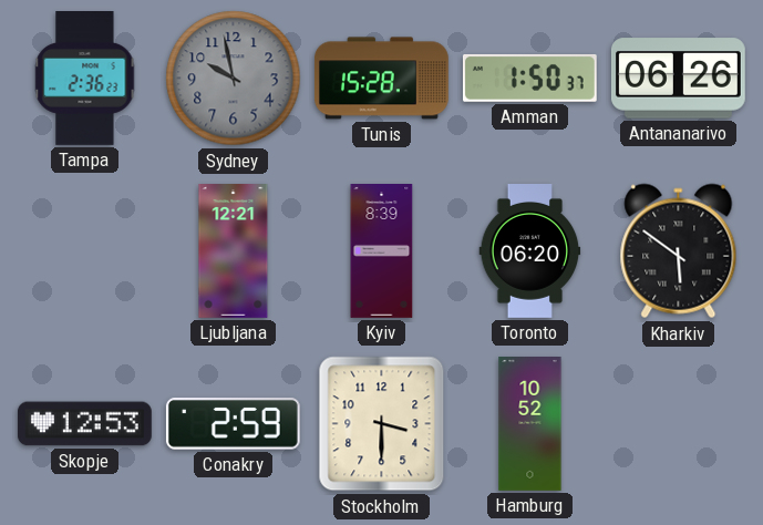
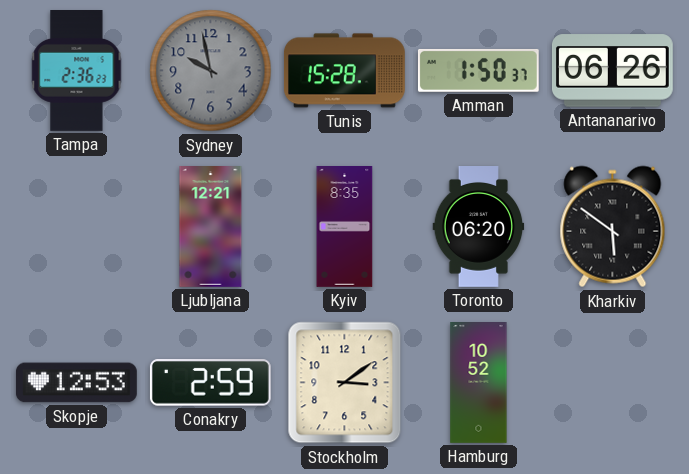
Kyiv: 8:39 -> 8:35
Stockholm: 3:30 -> 3:09
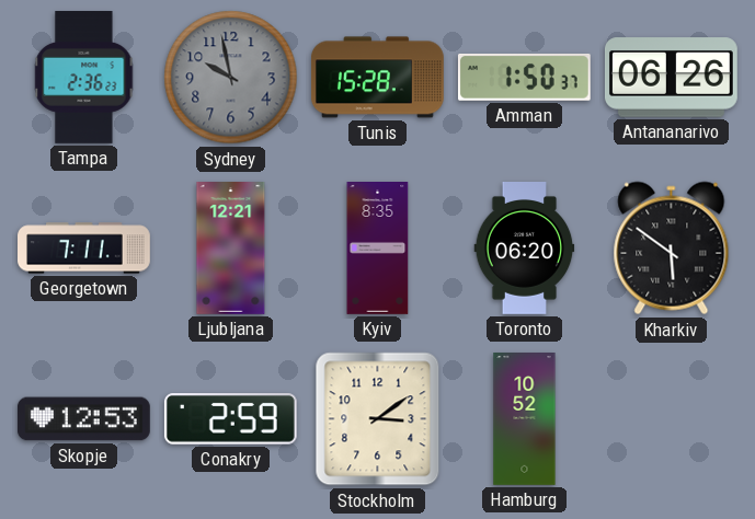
Georgetown: none -> 7:11
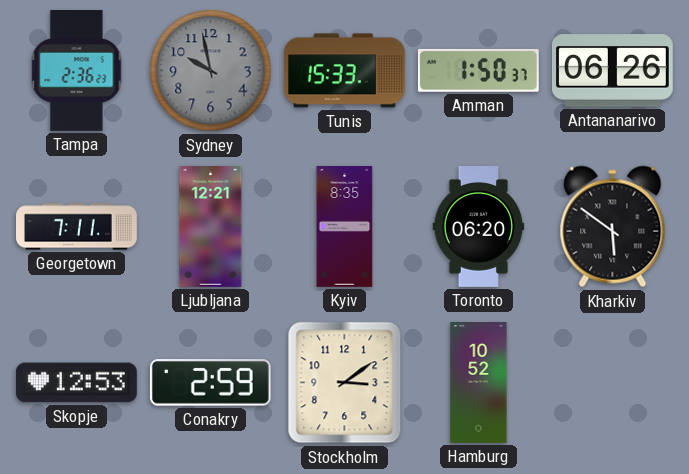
Tunis: 15:28 -> 15:33
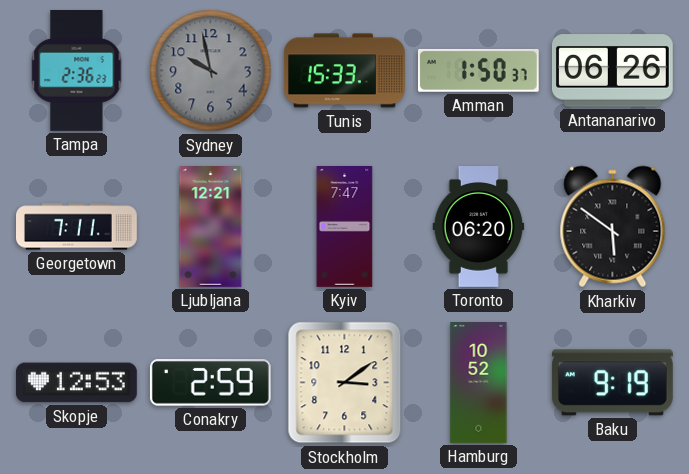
Kyiv: 8:35 -> 7:47
Baku: none -> 9:19
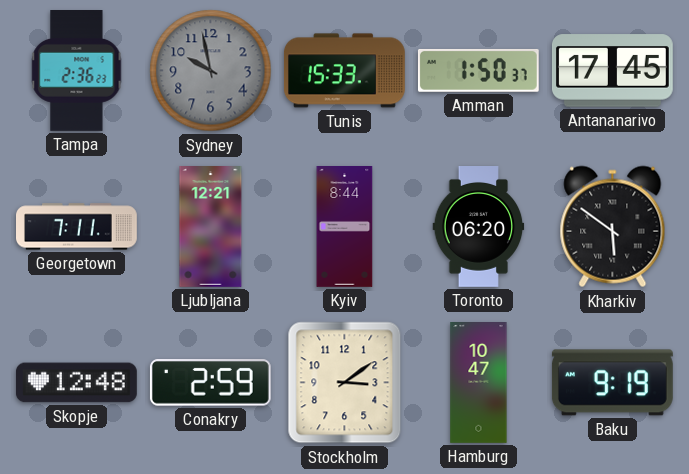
Antananarivo: 06:26 -> 17:45
Kyiv: 7:47 -> 8:44
Skopje: 12:53 -> 12:48
Hamburg: 10:52 -> 10:47
